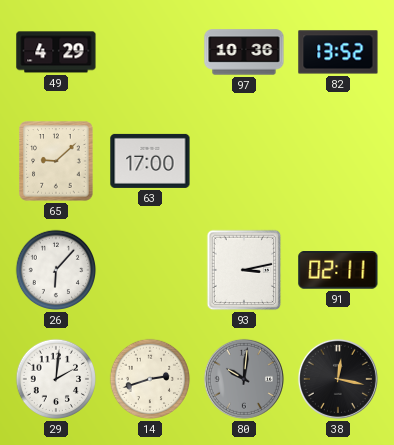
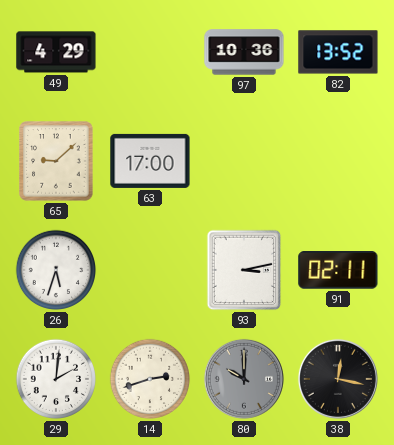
26: 6:07 -> 5:33
80: 10:01 -> 10:00
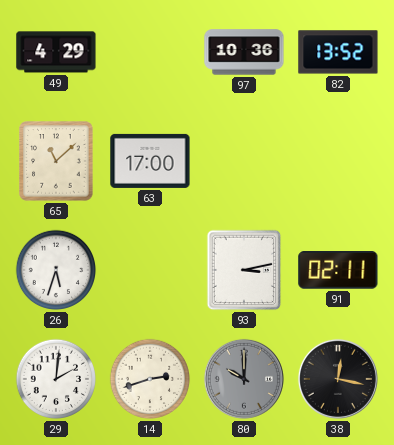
65: 9:08 -> 11:08
